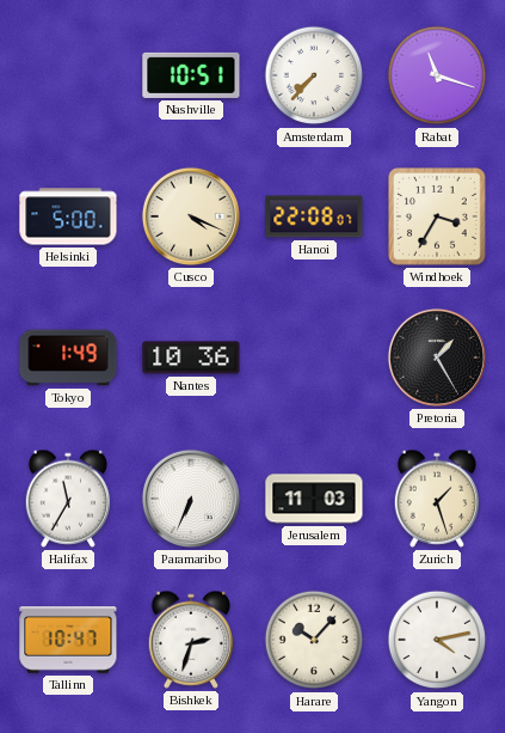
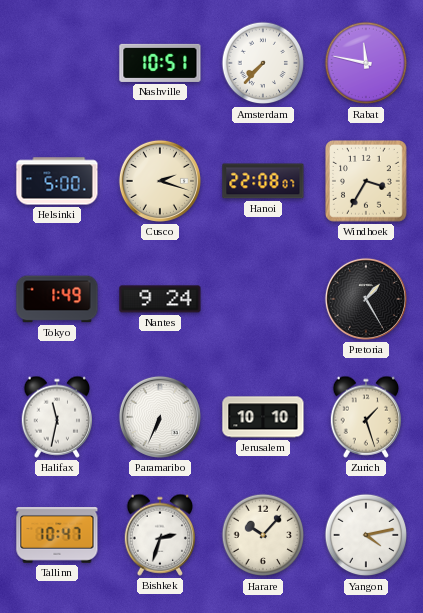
Rabat: 11:18 -> 11:47
Cusco: 4:19 -> 2:18
Nantes: 10:36 -> 9:24
Halifax: 11:35 -> 11:32
Jerusalem: 11:03 -> 10:10
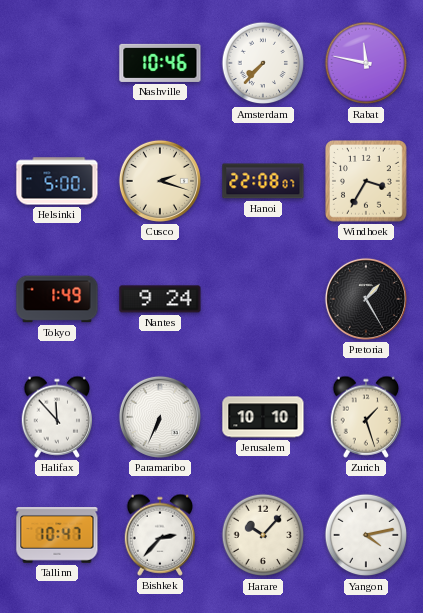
Nashville: 10:51 -> 10:46
Halifax: 11:32 -> 11:53
Bishkek: 2:33 -> 2:37
